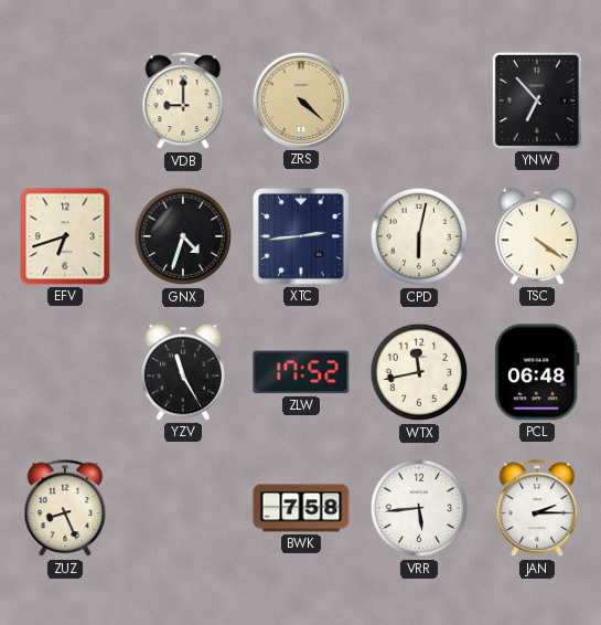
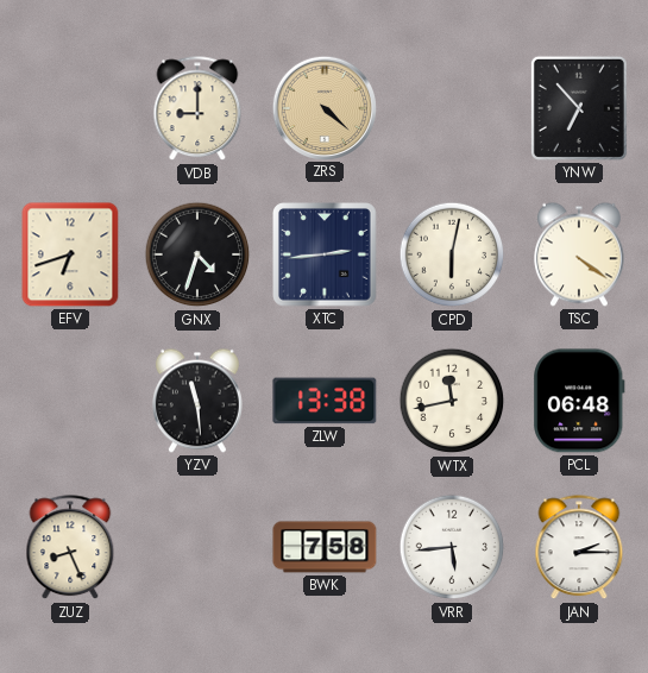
YZV: 11:25 -> 11:29
ZLW: 17:52 -> 13:38
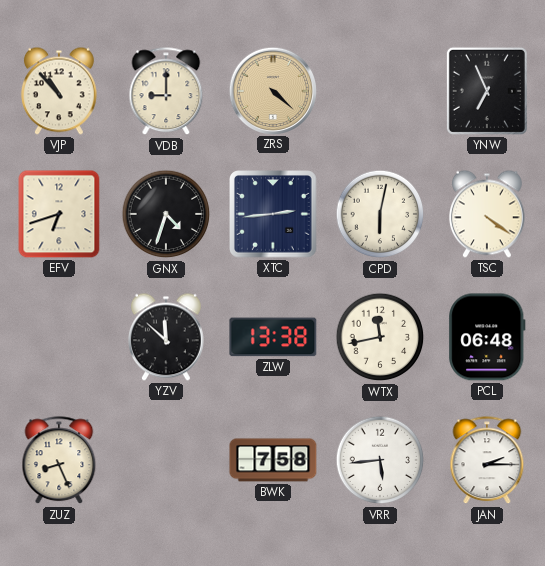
VJP: none -> 10:53
YNW: 6:53 -> 6:56
YZV: 11:29 -> 11:52
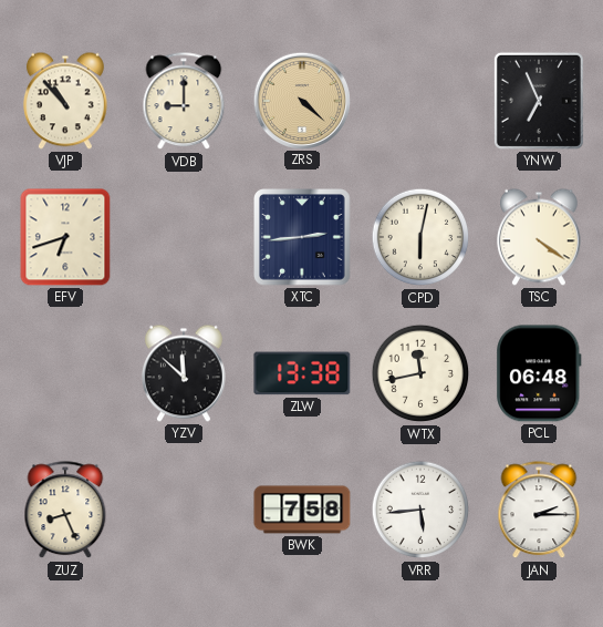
GNX: 4:33 -> none
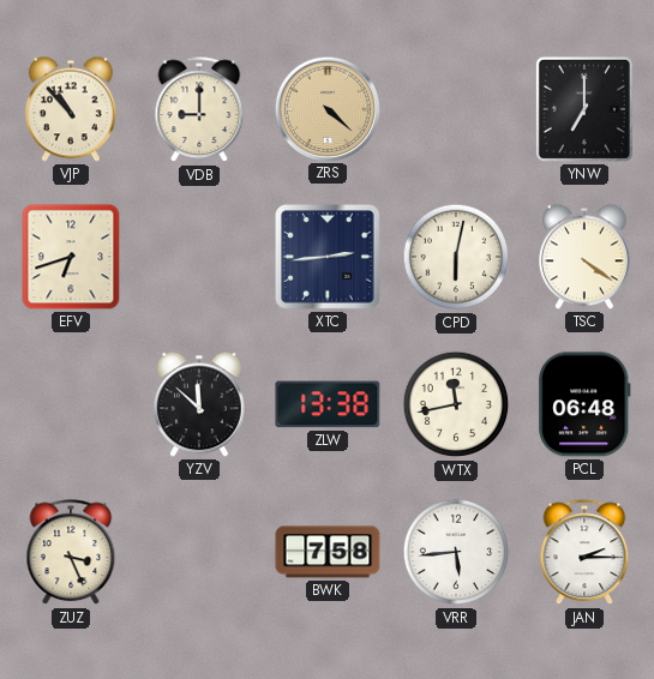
YNW: 6:56 -> 7:00
ZUZ: 8:26 -> 3:26
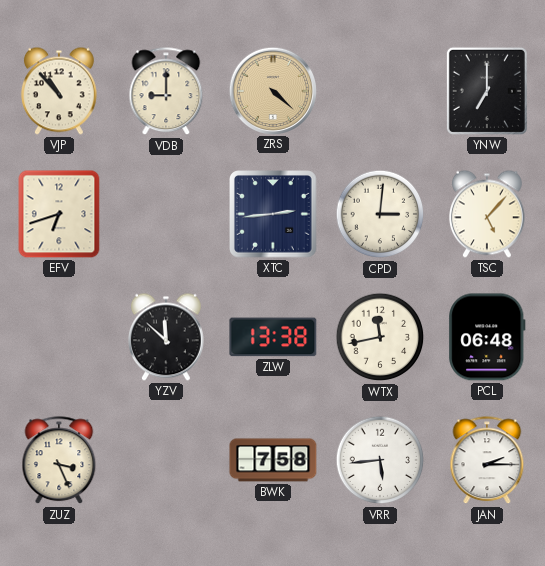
CPD: 6:02 -> 3:01
TSC: 4:21 -> 5:07
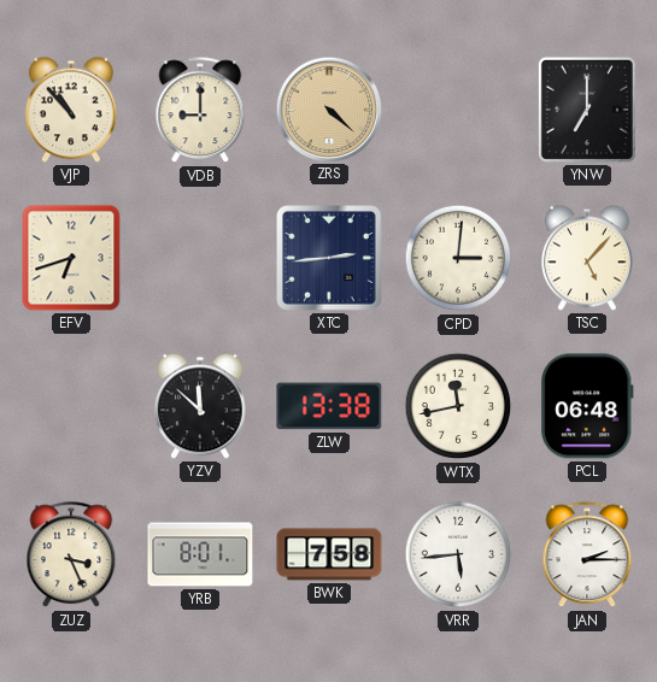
YRB: none -> 8:01
